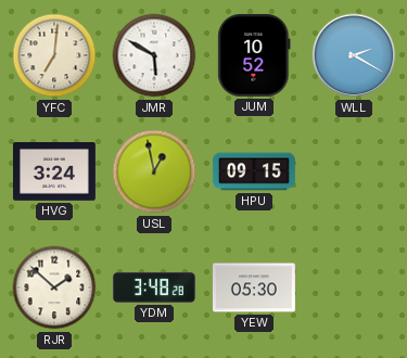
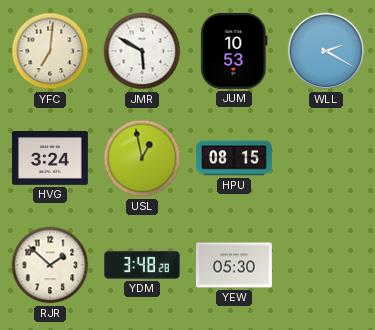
JUM: 10:52 -> 10:53
HPU: 09:15 -> 08:15
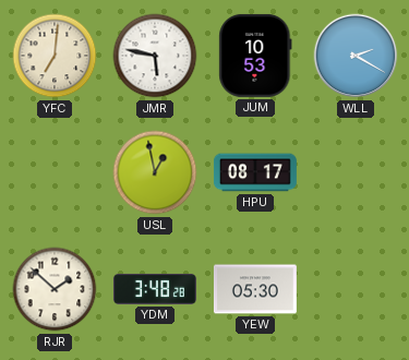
JMR: 5:50 -> 5:47
HVG: 3:24 -> none
HPU: 08:15 -> 08:17
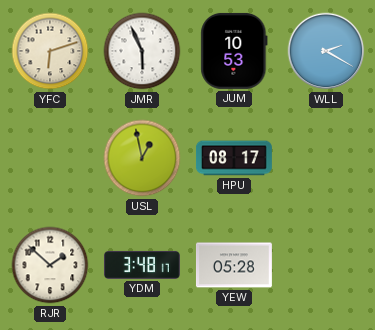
YFC: 7:01 -> 6:12
JMR: 5:47 -> 5:56
YDM: 3:48:28 -> 3:48:17
YEW: 05:30 -> 05:28
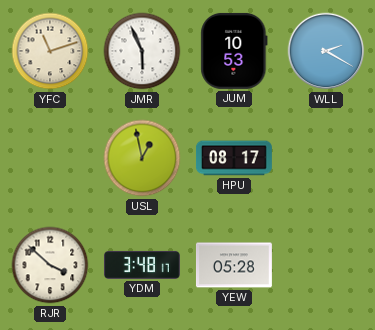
YFC: 6:12 -> 11:12
RJR: 1:52 -> 3:52
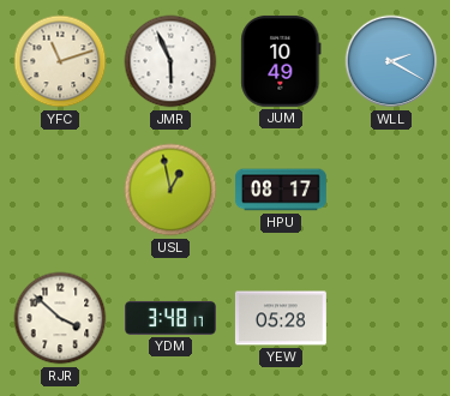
JUM: 10:53 -> 10:49
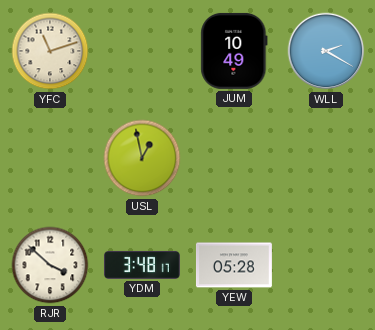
JMR: 5:56 -> none
HPU: 08:17 -> none
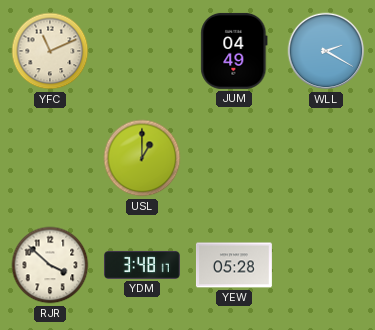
YFC: 11:12 -> 11:11
JUM: 10:49 -> 04:49
USL: 12:58 -> 1:00
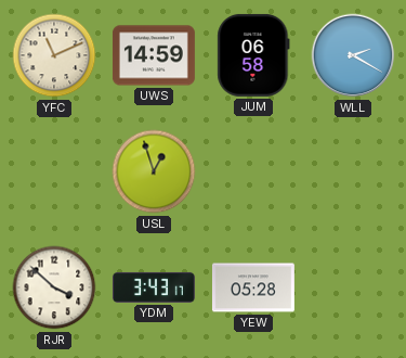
UWS: none -> 14:59
JUM: 04:49 -> 06:58
USL: 1:00 -> 12:57
YDM: 3:48 -> 3:43
